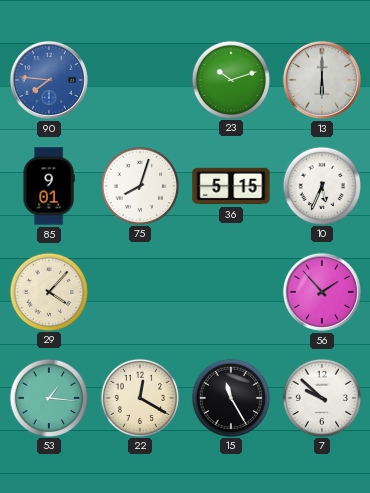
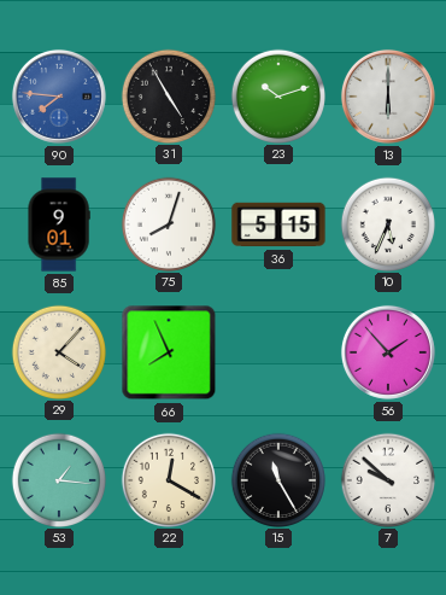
31: none -> 4:55
66: none -> 7:56
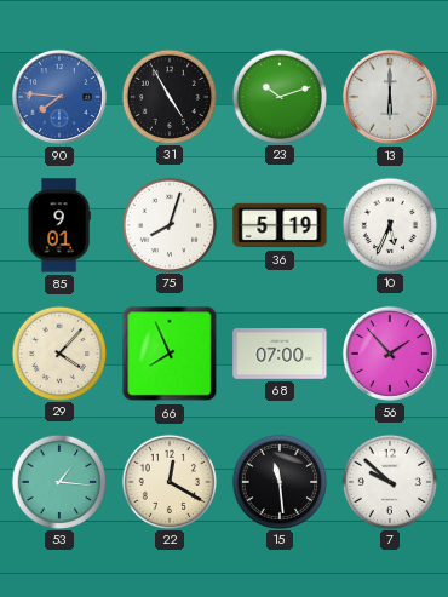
36: 5:15 -> 5:19
68: none -> 07:00
15: 11:25 -> 11:29
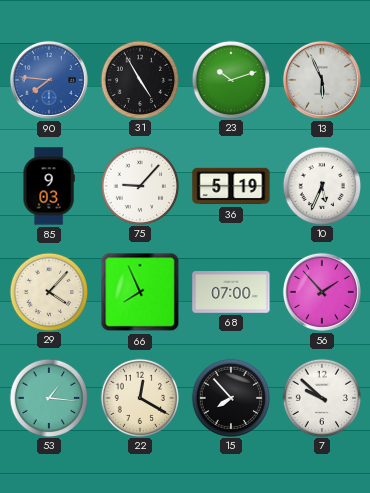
13: 6:00 -> 5:56
85: 9:01 -> 9:03
75: 8:03 -> 9:07
15: 11:29 -> 7:53
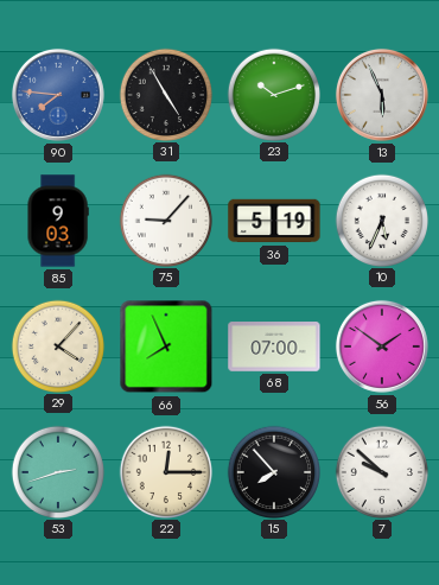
56: 1:53 -> 1:51
53: 1:16 -> 2:42
22: 12:20 -> 12:15
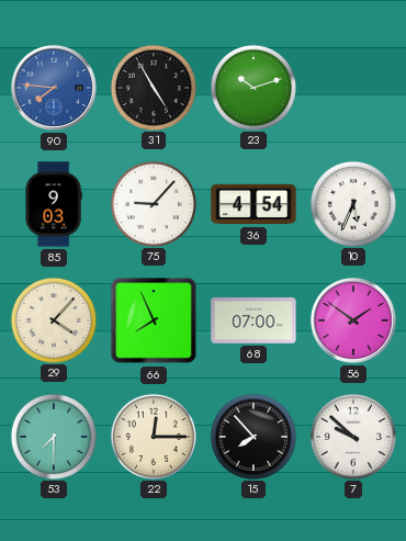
13: 5:56 -> none
36: 5:19 -> 4:54
53: 2:42 -> 7:30
